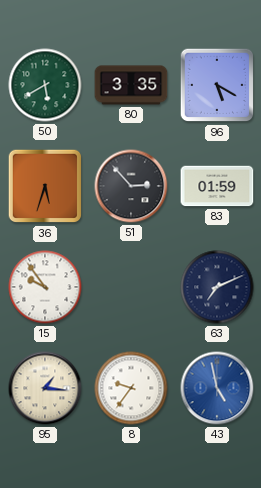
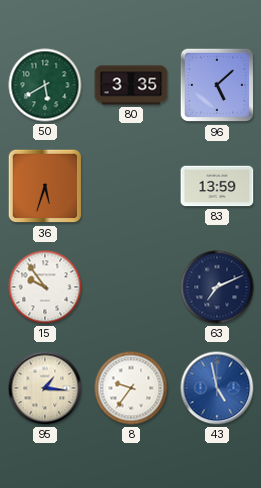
96: 5:20 -> 5:08
51: 2:53 -> none
83: 01:59 -> 13:59
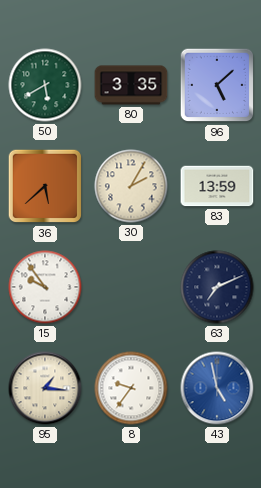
36: 5:33 -> 5:38
30: none -> 2:05
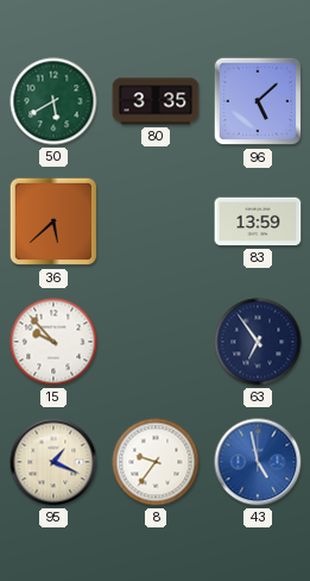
30: 2:05 -> none
15: 9:54 -> 9:53
63: 7:11 -> 6:54
95: 1:16 -> 1:19
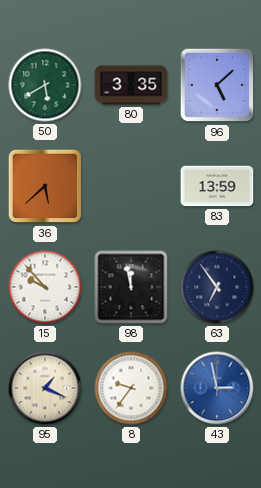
98: none -> 11:58
43: 4:58 -> 2:58
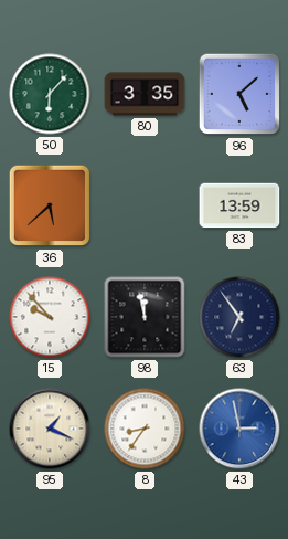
50: 5:40 -> 6:07
8: 9:36 -> 8:36
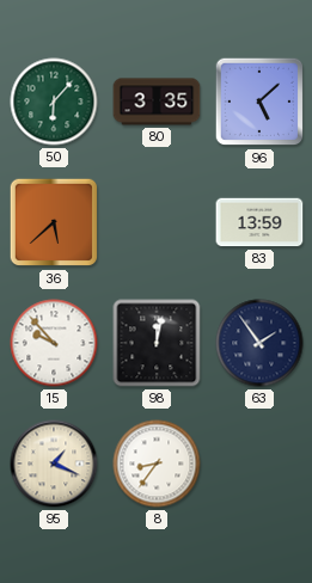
98: 11:58 -> 12:02
63: 6:54 -> 1:54
43: 2:58 -> none
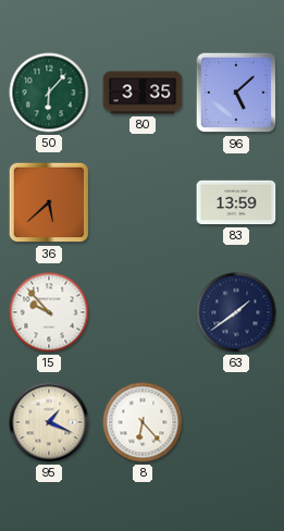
98: 12:02 -> none
63: 1:54 -> 1:39
8: 8:36 -> 6:23
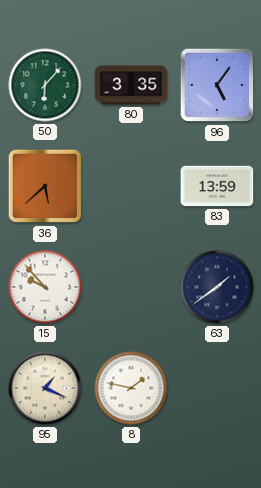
96: 5:08 -> 5:06
8: 6:23 -> 1:47
